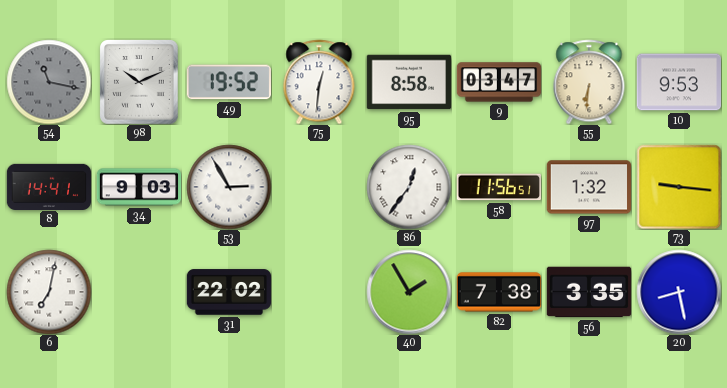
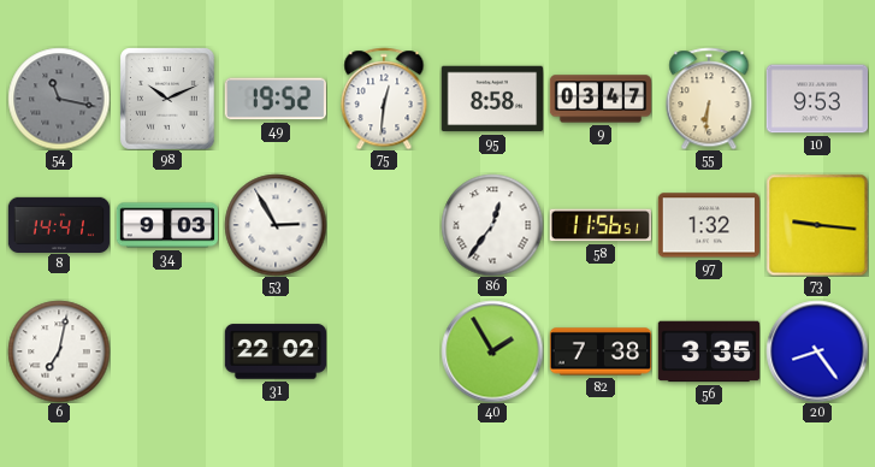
20: 8:28 -> 8:24
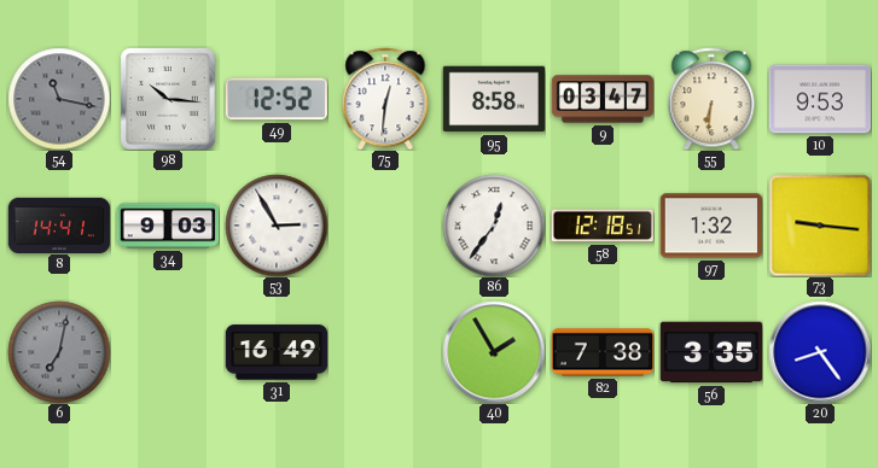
98: 10:11 -> 10:16
49: 19:52 -> 12:52
58: 11:56 -> 12:18
6 dial: white -> grey
31: 22:02 -> 16:49
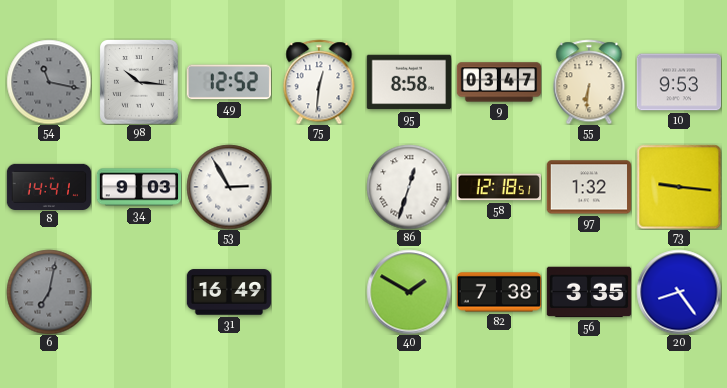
86: 12:36 -> 12:33
40: 1:55 -> 1:50
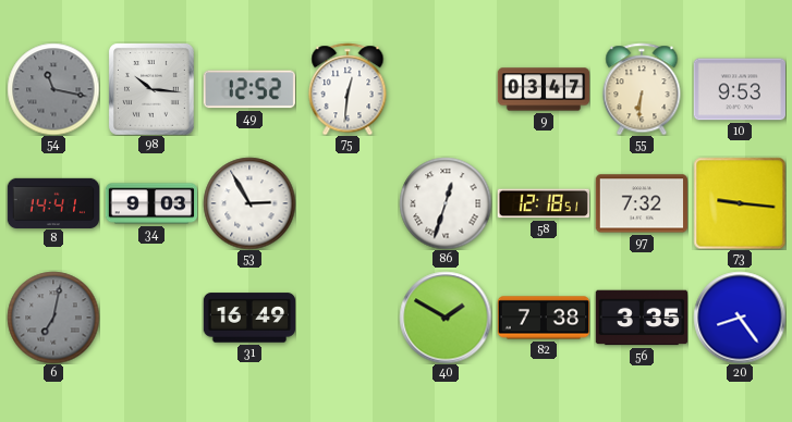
95: 8:58 -> none
97: 1:32 -> 7:32
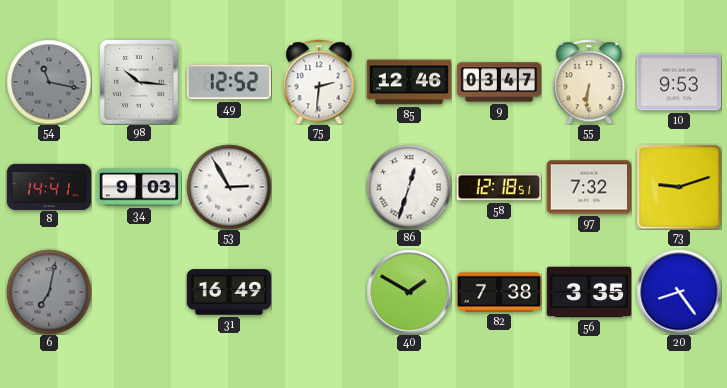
75: 12:31 -> 2:31
85: none -> 12:46
73: 9:16 -> 9:12
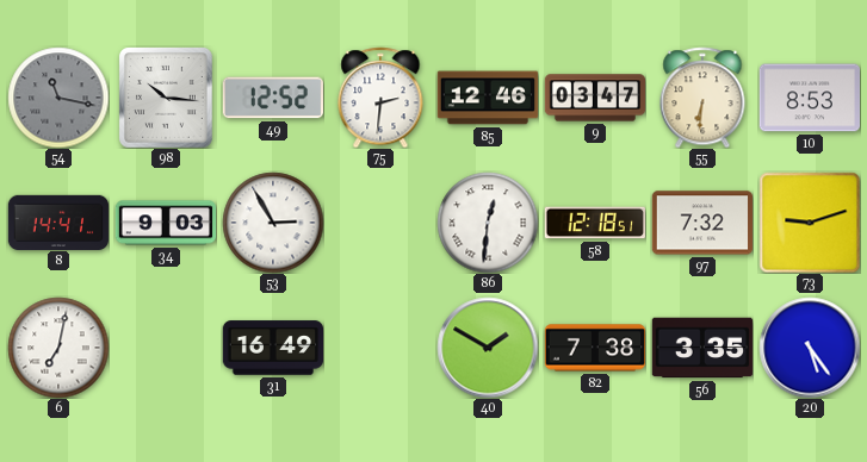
10: 9:53 -> 8:53
86: 12:33 -> 12:31
6 dial: grey -> white
20: 8:24 -> 5:24
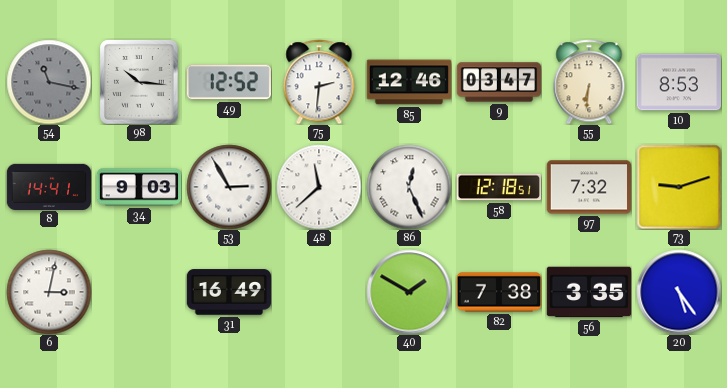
48: none -> 11:38
86: 12:31 -> 12:26
6: 7:02 -> 3:02
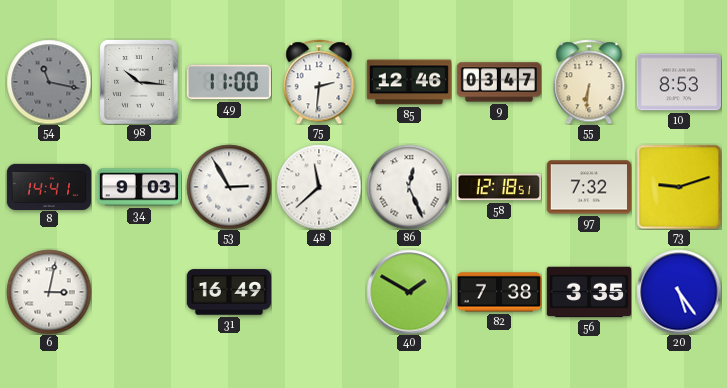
49: 12:52 -> 11:00
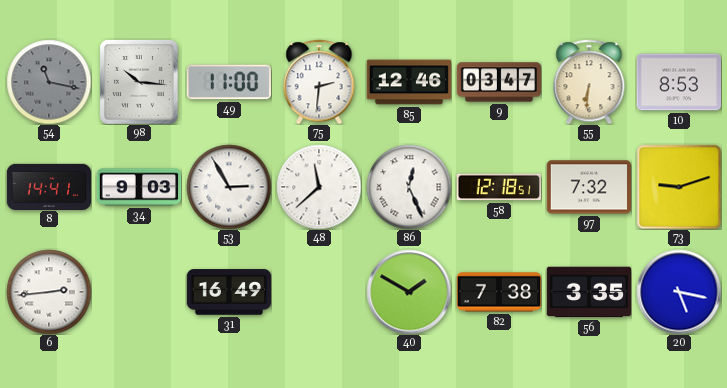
6: 3:02 -> 2:44
20: 5:24 -> 5:17
